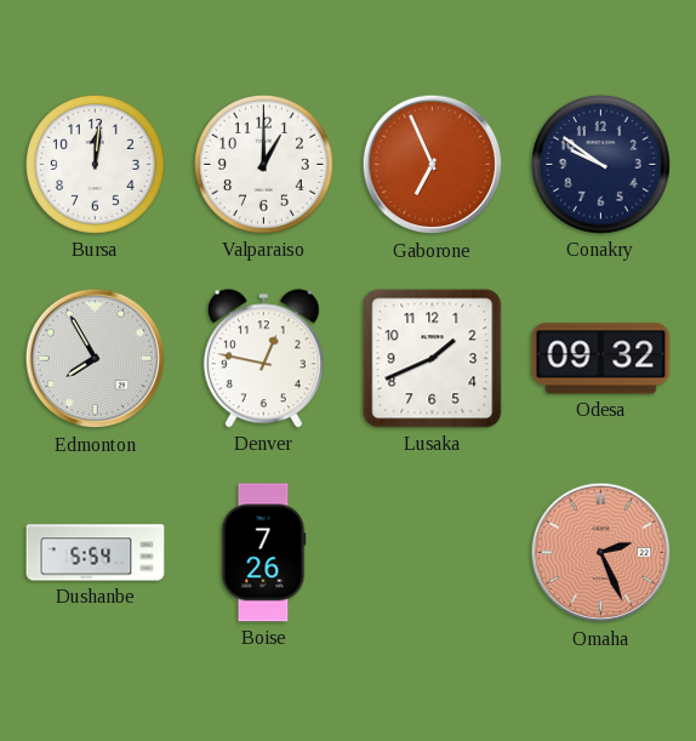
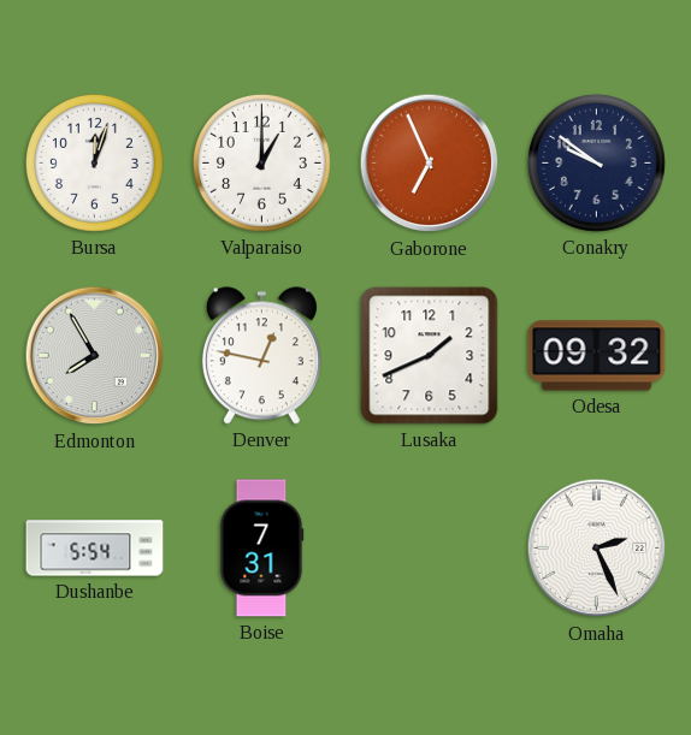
Bursa: 12:01 -> 12:03
Boise: 7:26 -> 7:31
Omaha dial: salmon -> white
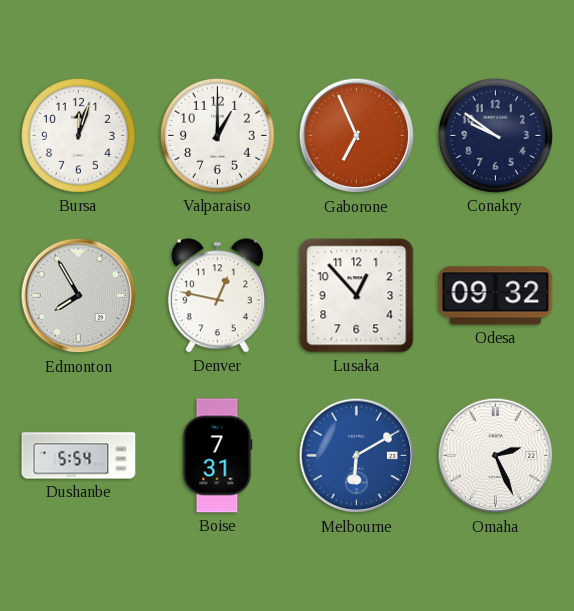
Lusaka: 1:41 -> 12:53
Melbourne: none -> 6:10
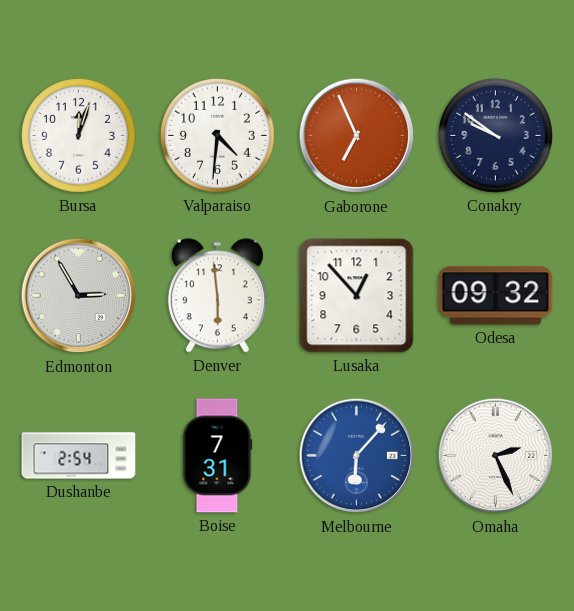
Valparaiso: 1:00 -> 4:31
Edmonton: 7:55 -> 2:55
Denver: 12:47 -> 5:59
Dushanbe: 5:54 -> 2:54
Melbourne: 6:10 -> 6:07
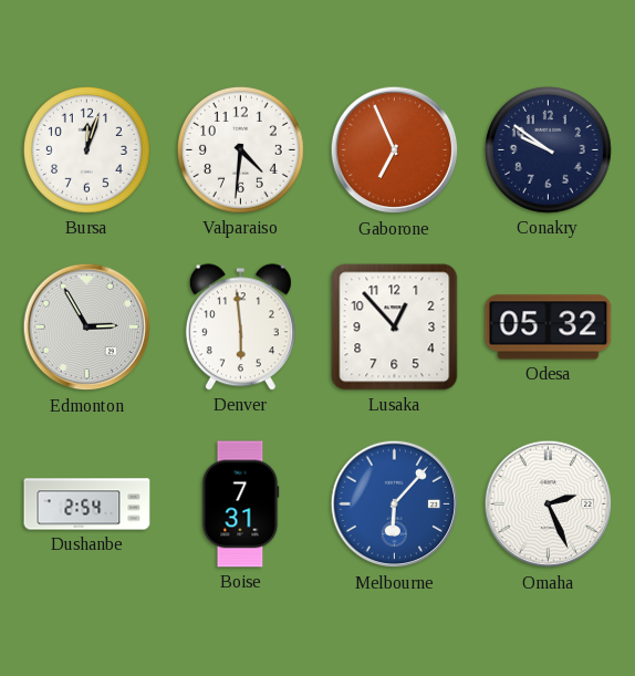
Odesa: 09:32 -> 05:32
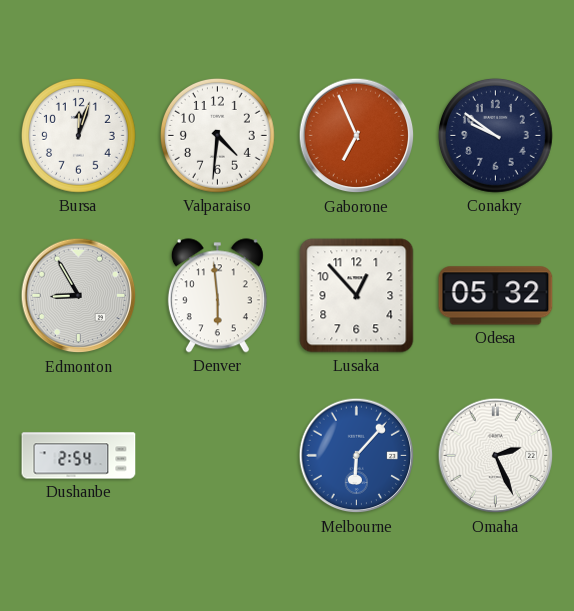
Edmonton: 2:55 -> 8:55
Boise: 7:31 -> none
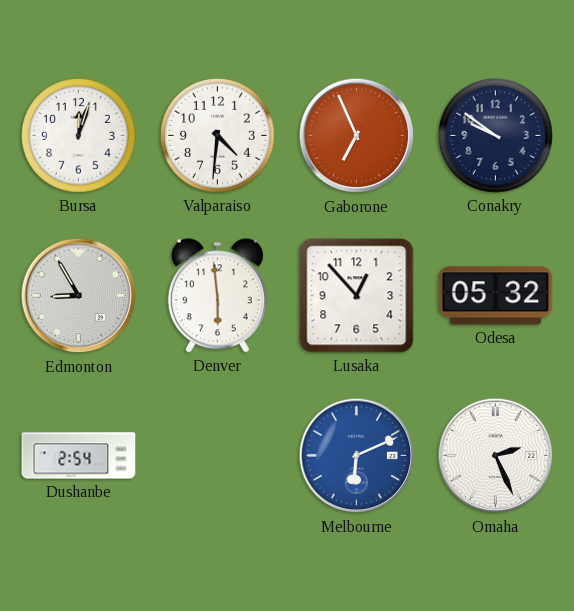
Melbourne: 6:07 -> 6:11
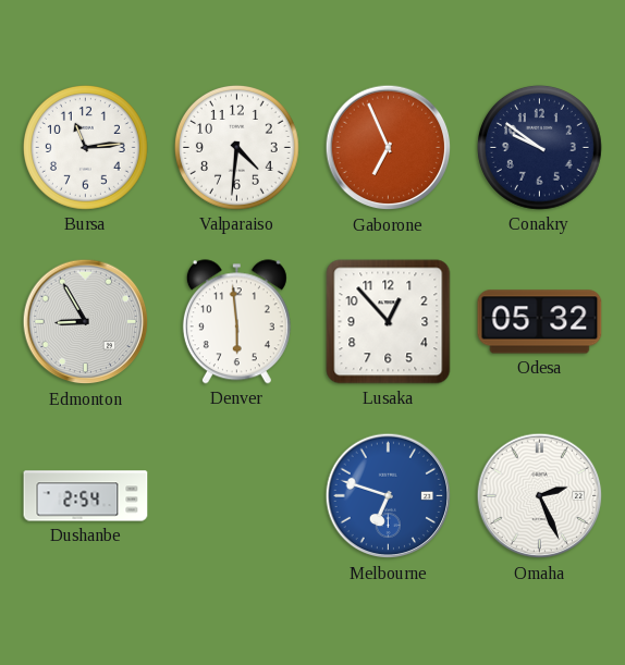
Bursa: 12:03 -> 11:14
Melbourne: 6:11 -> 6:48
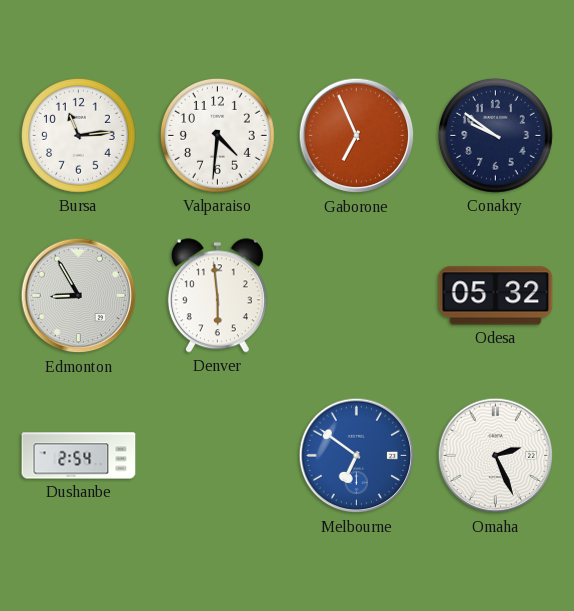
Lusaka: 12:53 -> none
Melbourne: 6:48 -> 6:51
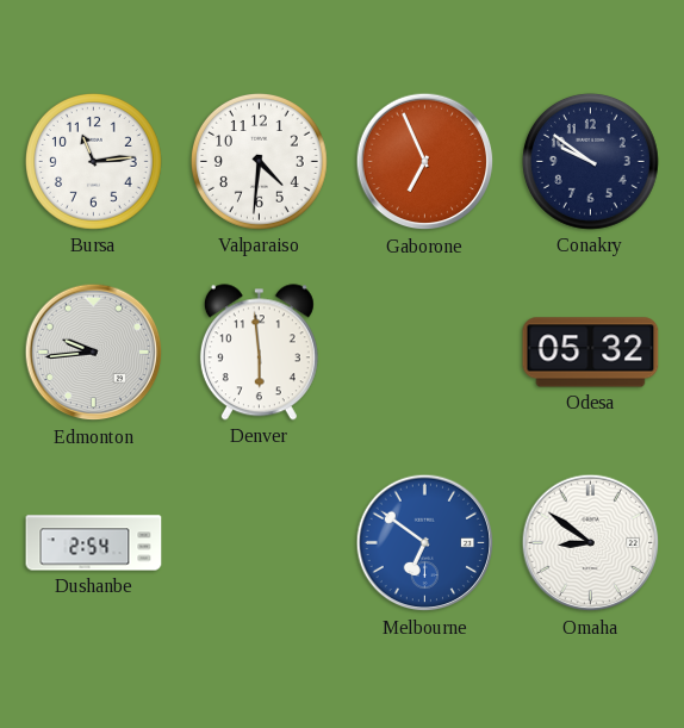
Edmonton: 8:55 -> 9:44
Omaha: 2:26 -> 8:51
